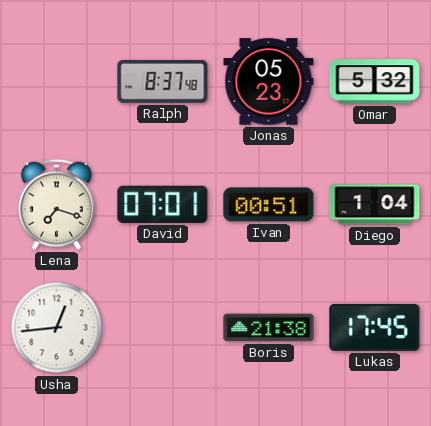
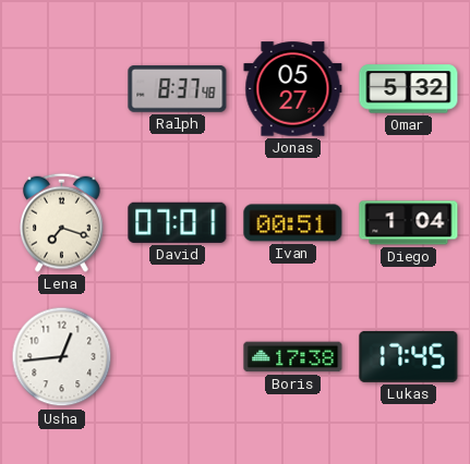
Jonas: 05:23 -> 05:27
Boris: 21:38 -> 17:38
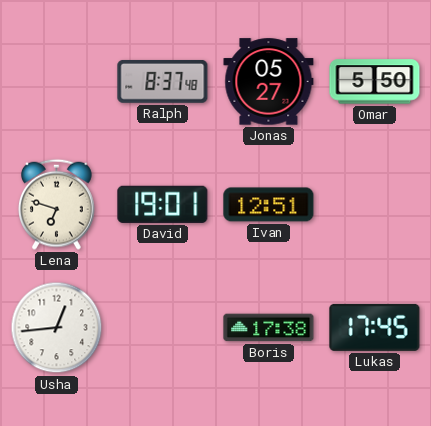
Omar: 5:32 -> 5:50
Lena: 7:18 -> 6:48
David: 07:01 -> 19:01
Ivan: 00:51 -> 12:51
Diego: 1:04 -> none
